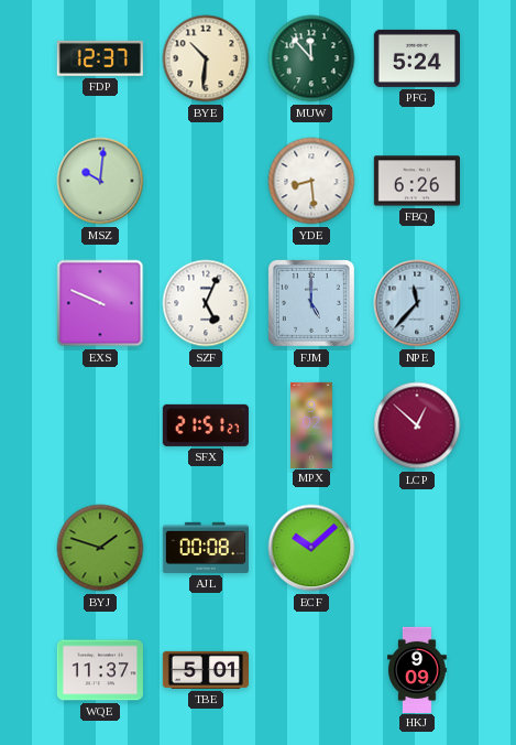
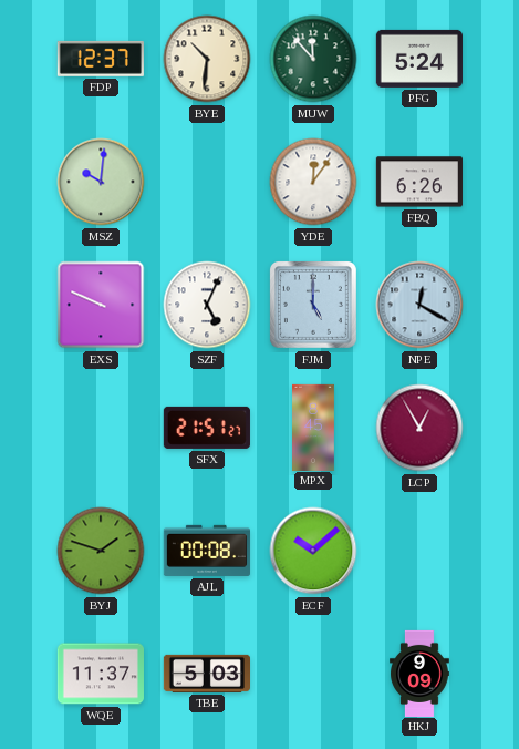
YDE: 8:29 -> 12:06
NPE: 11:37 -> 12:20
MPX: 9:02 -> 8:45
LCP: 12:52 -> 12:55
TBE: 5:01 -> 5:03
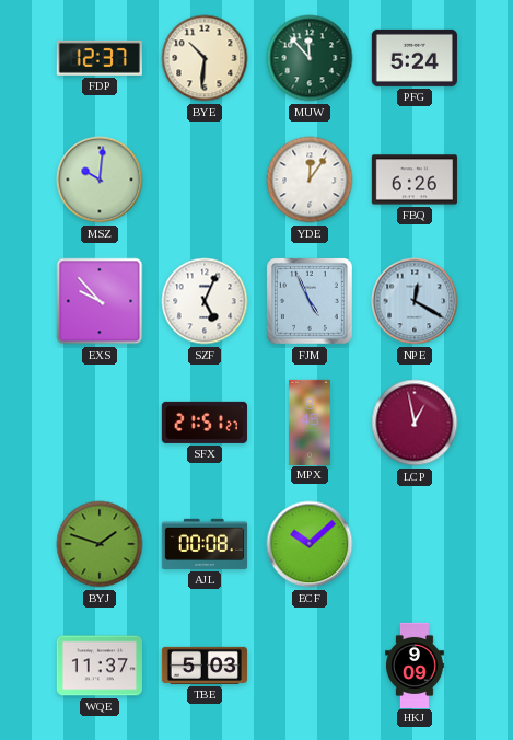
EXS: 9:49 -> 9:53
FJM: 5:00 -> 4:56
LCP: 12:55 -> 12:58
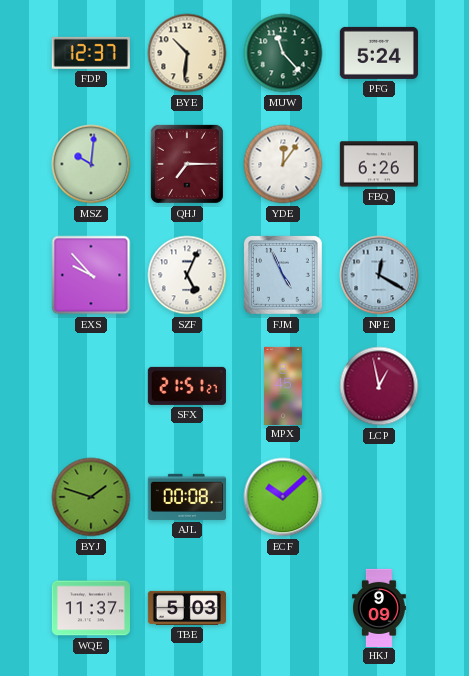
MUW: 11:53 -> 11:23
QHJ: none -> 7:15
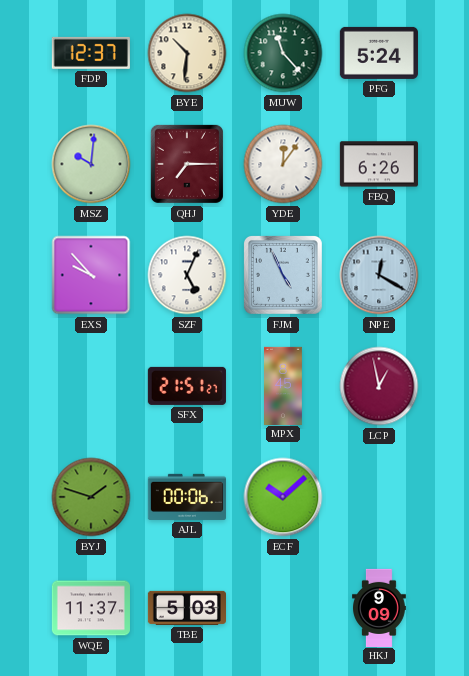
AJL: 00:08 -> 00:06
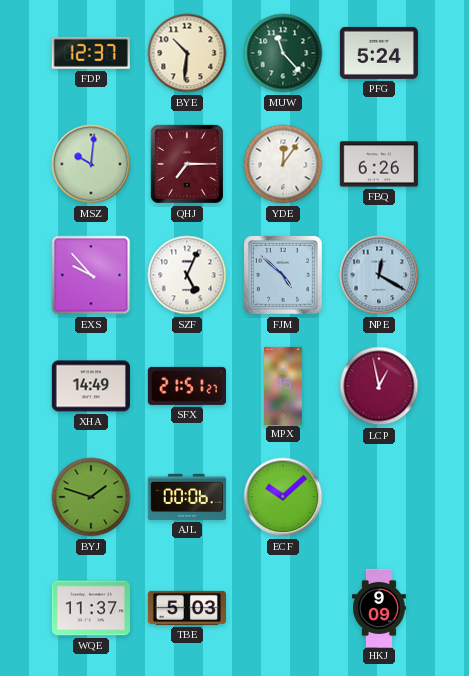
FJM: 4:56 -> 4:52
XHA: none -> 14:49
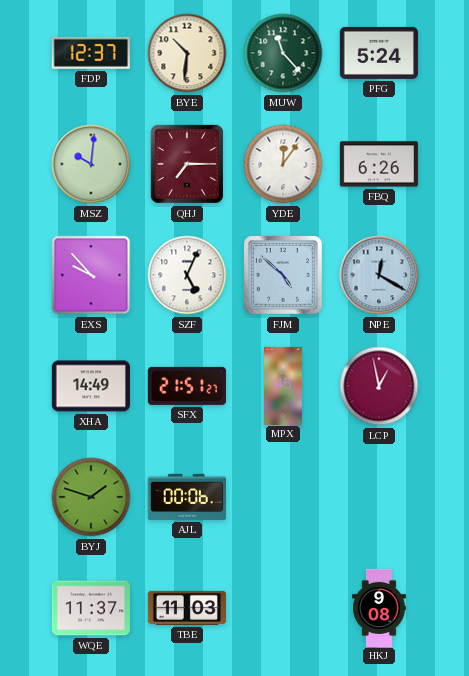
ECF: 10:08 -> none
TBE: 5:03 -> 11:03
HKJ: 9:09 -> 9:08
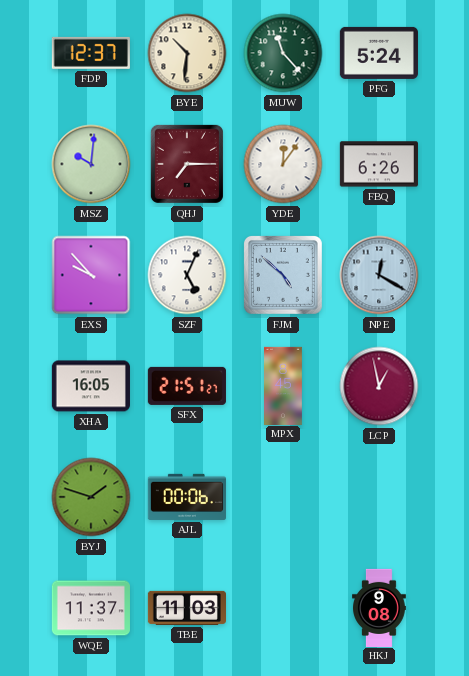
XHA: 14:49 -> 16:05
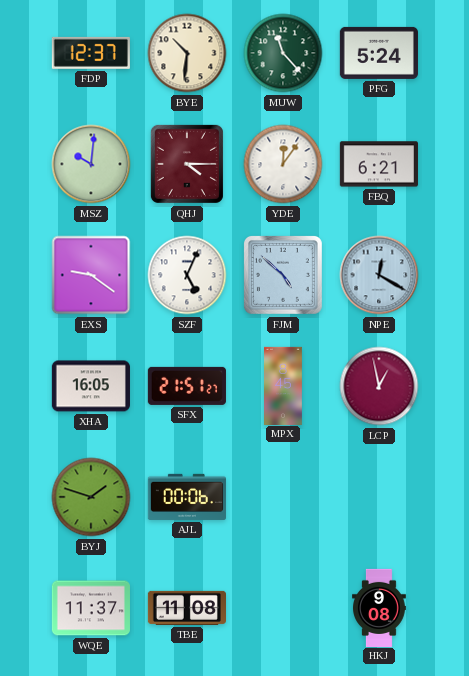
QHJ: 7:15 -> 4:15
FBQ: 6:26 -> 6:21
EXS: 9:53 -> 9:21
TBE: 11:03 -> 11:08
